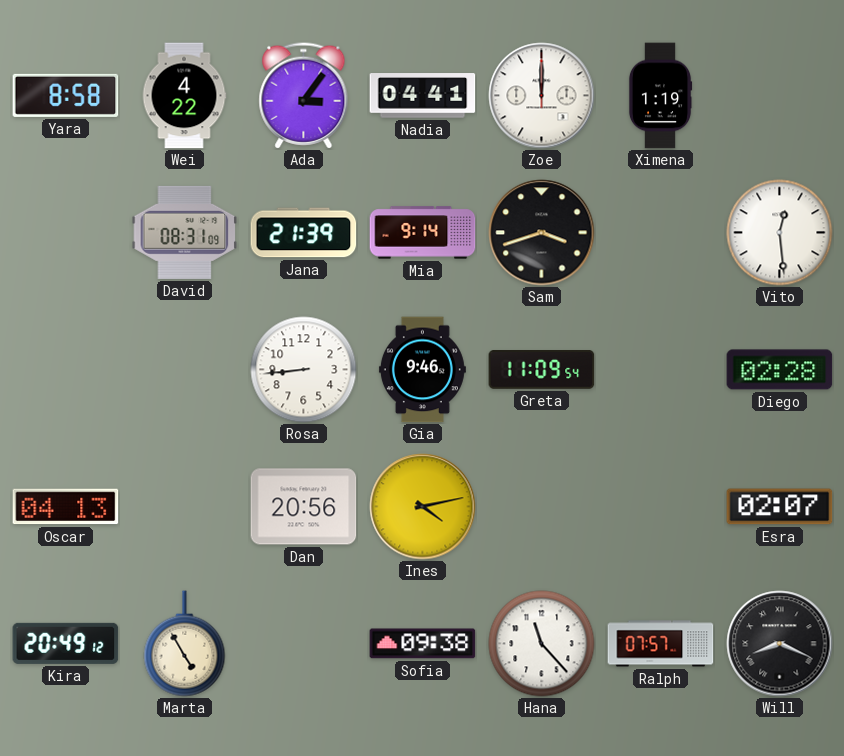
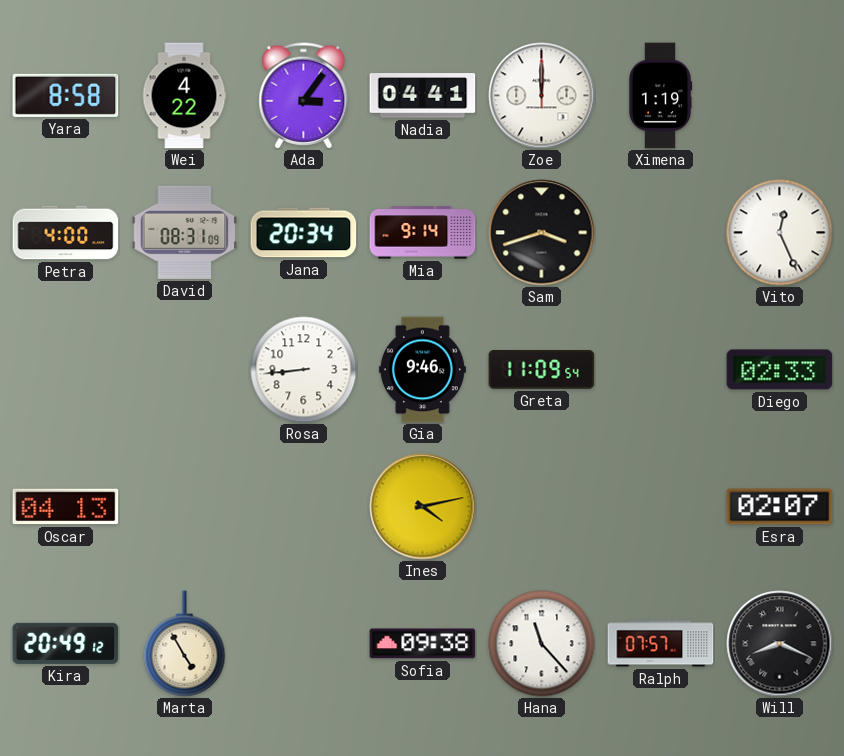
Petra: none -> 4:00
Jana: 21:39 -> 20:34
Vito: 12:29 -> 12:26
Diego: 02:28 -> 02:33
Dan: 20:56 -> none
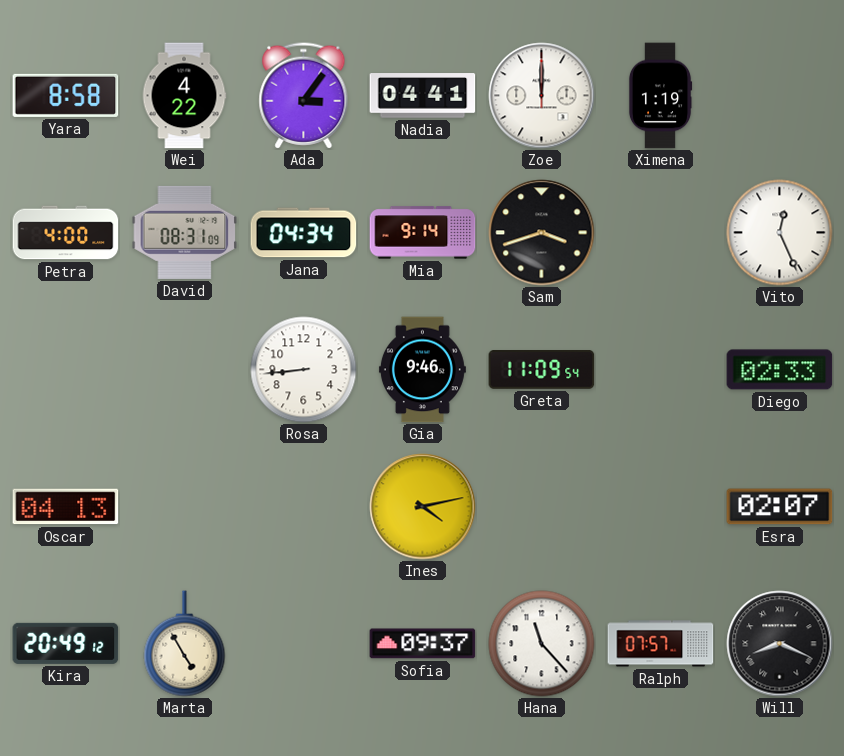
Jana: 20:34 -> 04:34
Sofia: 09:38 -> 09:37
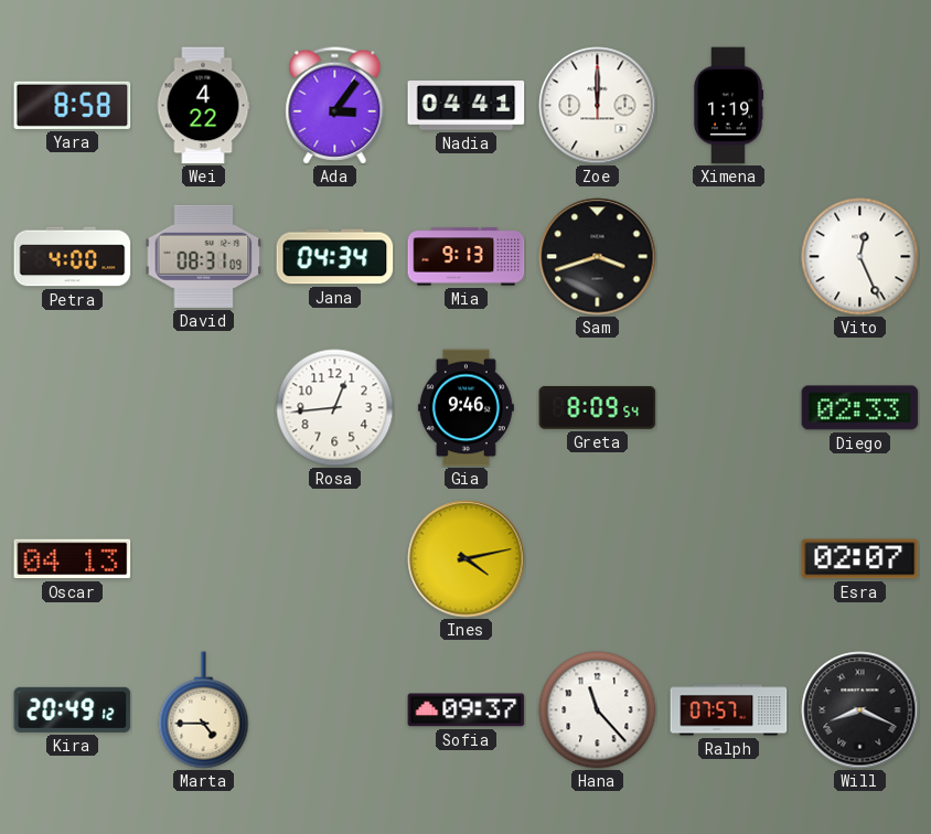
Mia: 9:14 -> 9:13
Rosa: 8:44 -> 12:44
Greta: 11:09 -> 8:09
Marta: 4:55 -> 4:45
